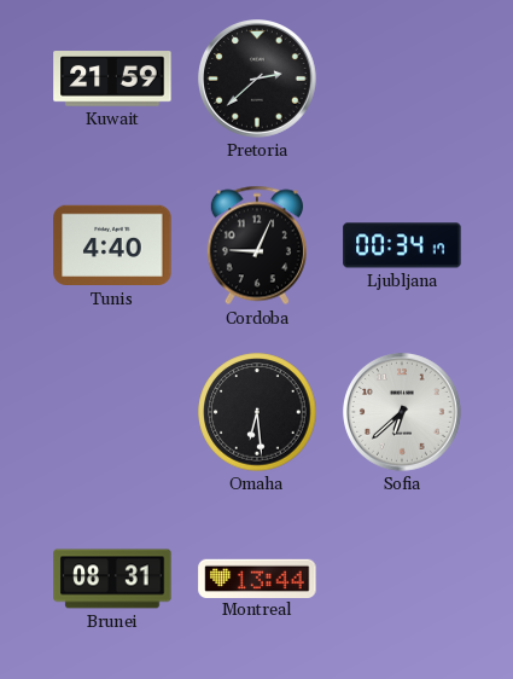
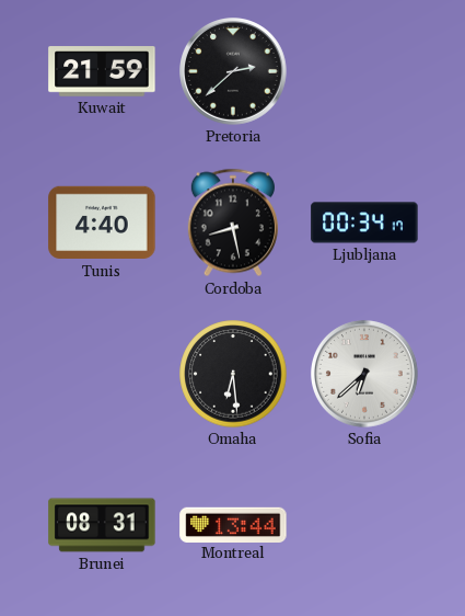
Cordoba: 9:04 -> 8:28
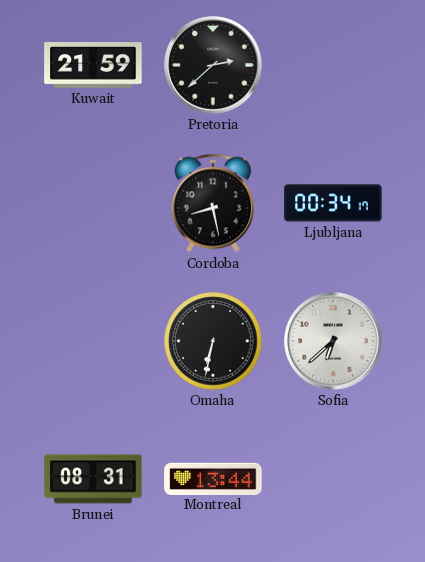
Tunis: 4:40 -> none
Omaha: 6:29 -> 6:32
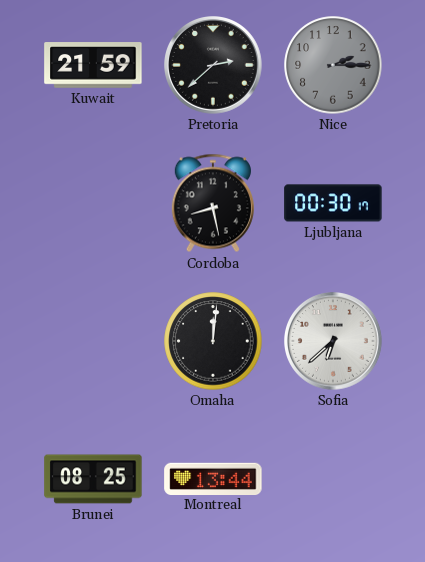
Nice: none -> 2:15
Ljubljana: 00:34 -> 00:30
Omaha: 6:32 -> 12:01
Brunei: 08:31 -> 08:25
